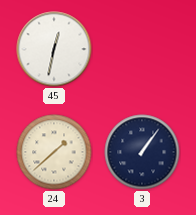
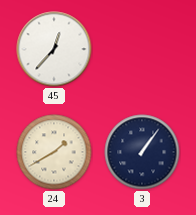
45: 12:32 -> 12:37
24: 1:38 -> 1:40
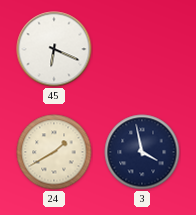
45: 12:37 -> 6:19
3: 1:06 -> 3:58
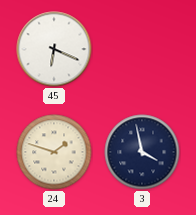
24: 1:40 -> 1:48
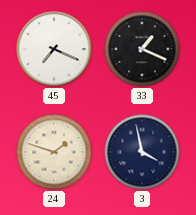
45: 6:19 -> 7:19
33: none -> 1:19
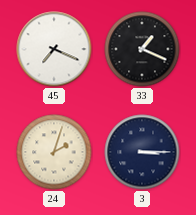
24: 1:48 -> 2:03
3: 3:58 -> 3:15
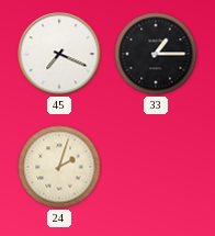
33: 1:19 -> 1:15
3: 3:15 -> none
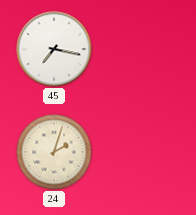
45: 7:19 -> 7:17
33: 1:15 -> none
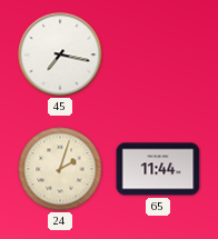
65: none -> 11:44
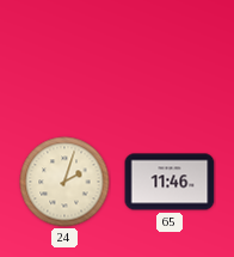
45: 7:17 -> none
65: 11:44 -> 11:46
